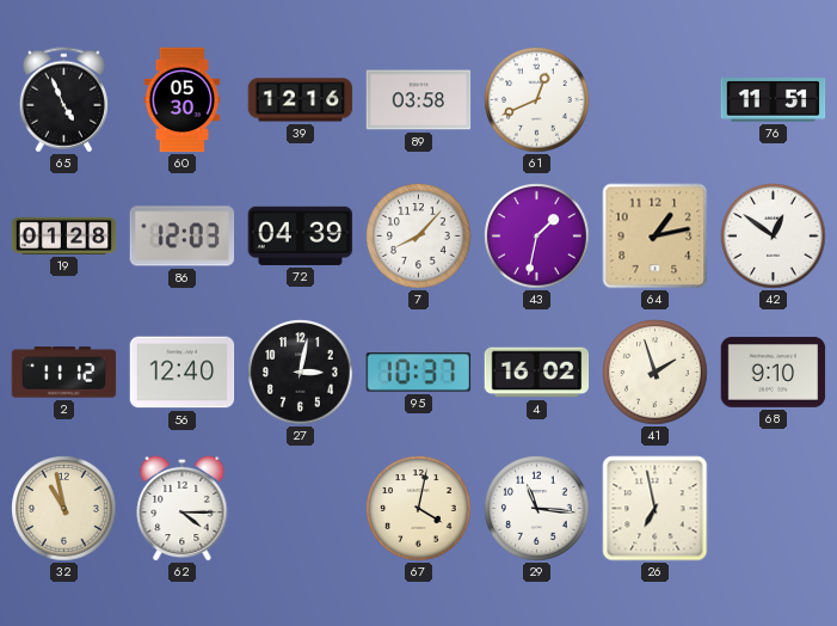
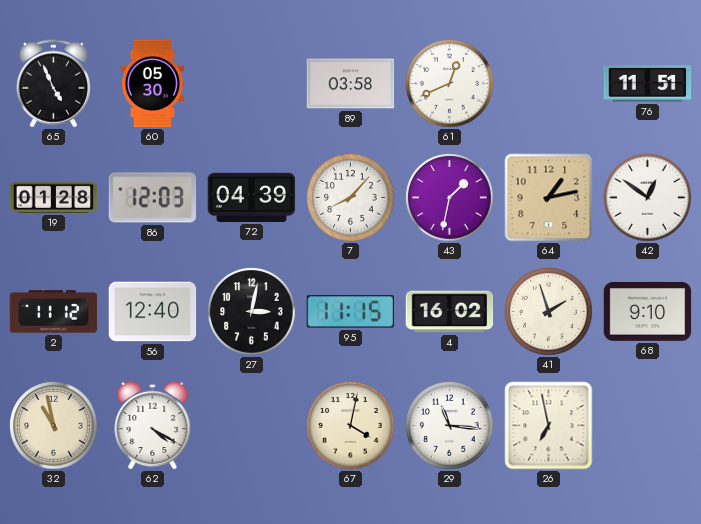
39: 12:16 -> none
95: 10:37 -> 11:15
62: 4:15 -> 4:20
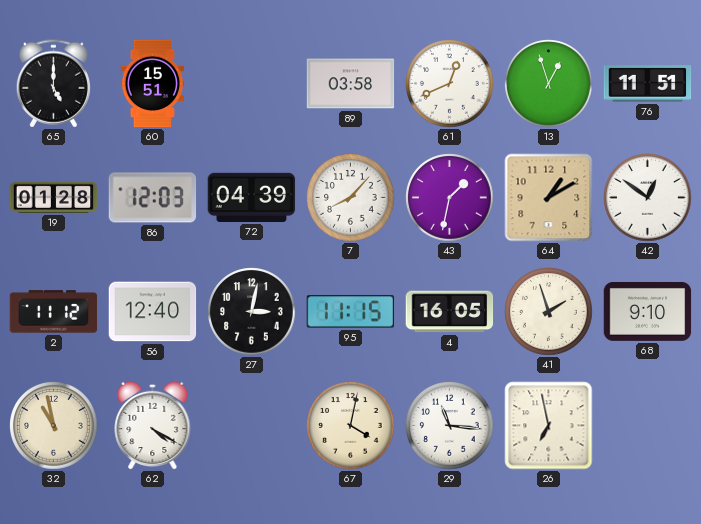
65: 4:56 -> 5:00
60: 05:30 -> 15:51
13: none -> 12:57
64: 1:13 -> 1:10
4: 16:02 -> 16:05
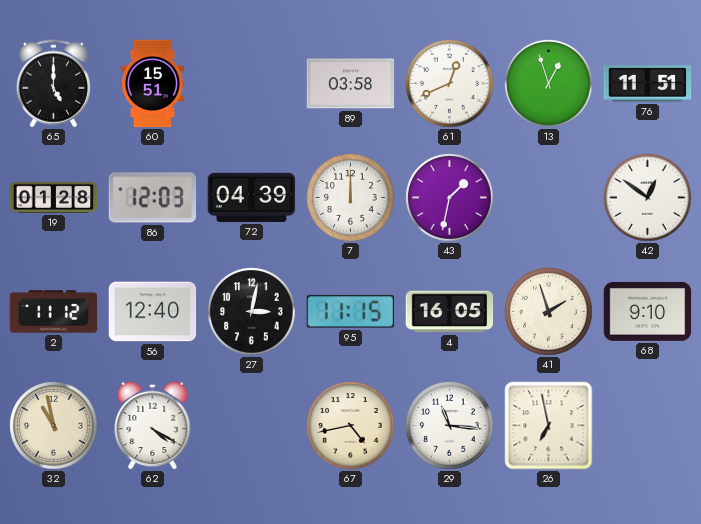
7: 8:07 -> 12:00
64: 1:10 -> none
67: 4:02 -> 4:43
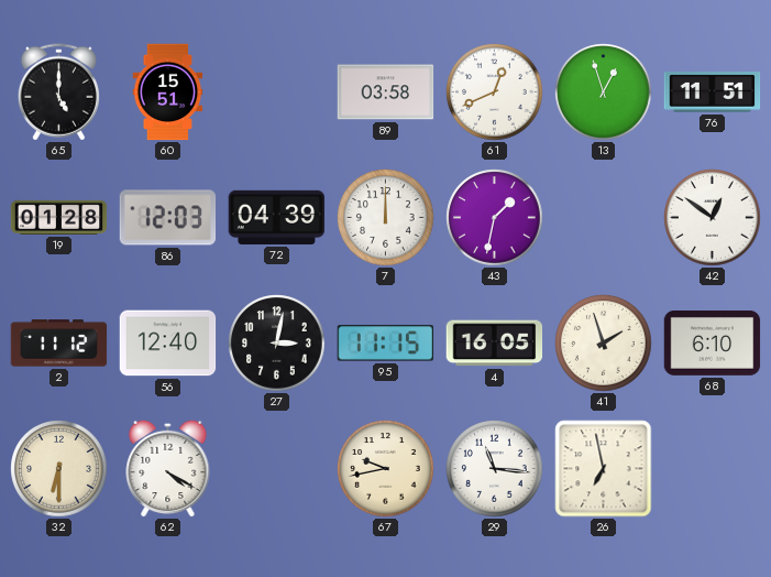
68: 9:10 -> 6:10
32: 10:58 -> 6:30
67: 4:43 -> 9:43
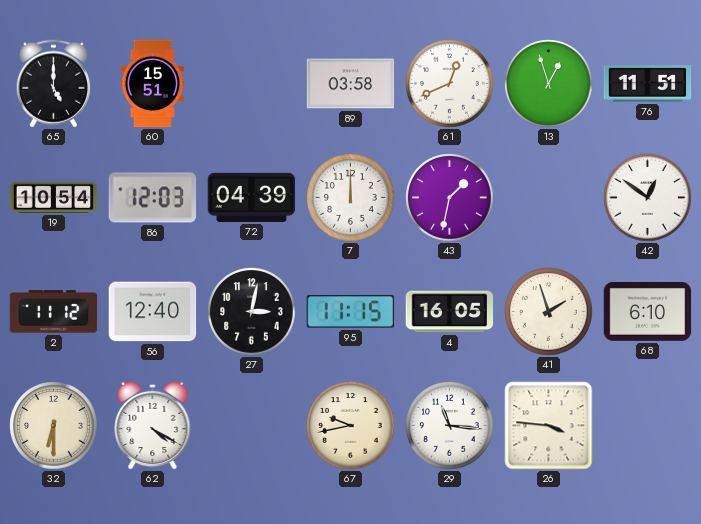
19: 01:28 -> 10:54
26: 6:58 -> 3:46
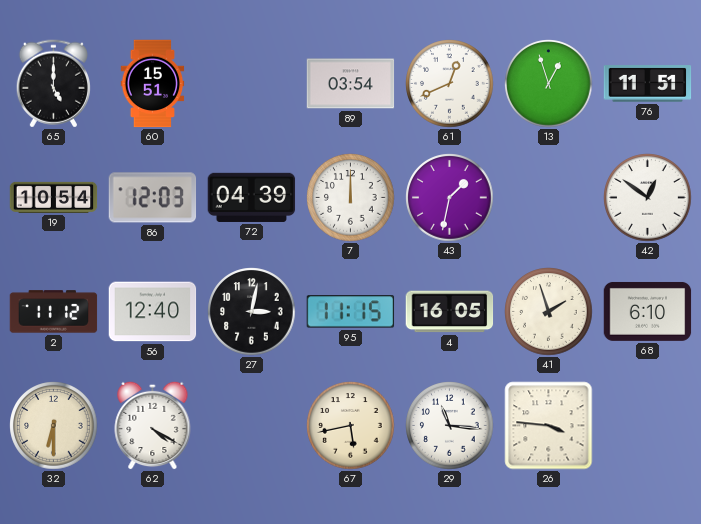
89: 03:58 -> 03:54
67: 9:43 -> 5:43
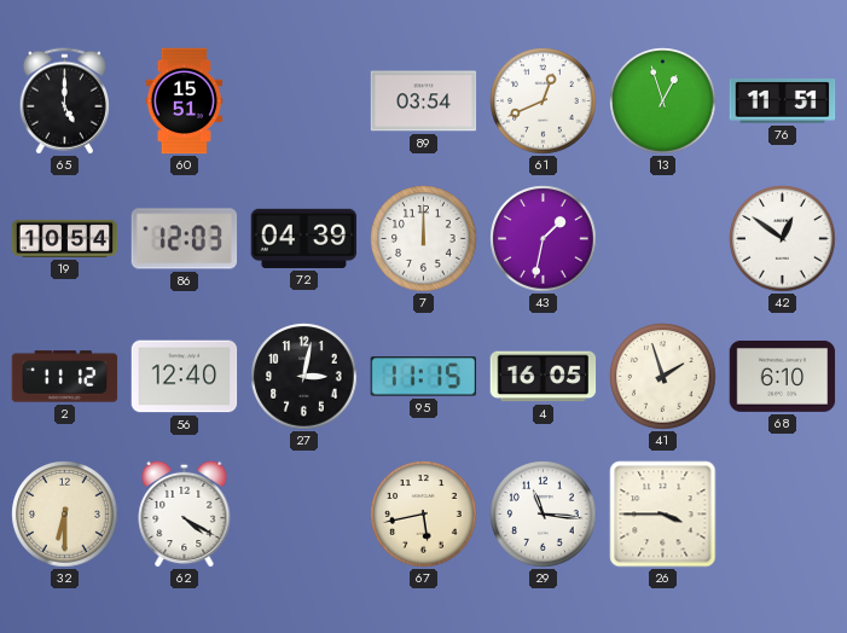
26: 3:46 -> 3:45
